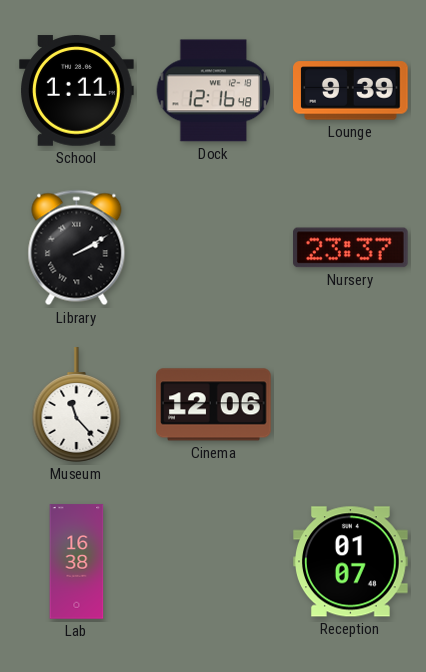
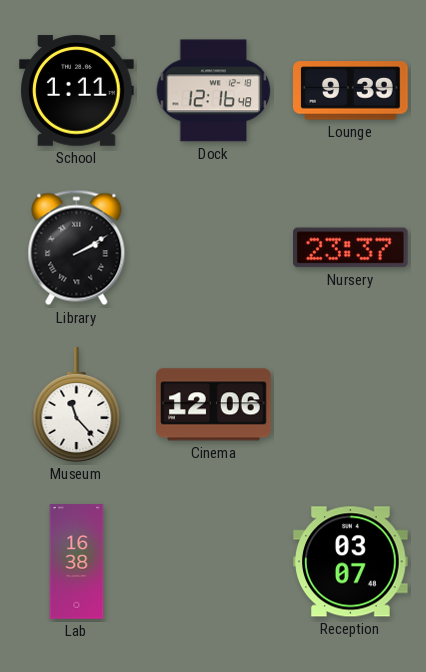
Reception: 01:07 -> 03:07
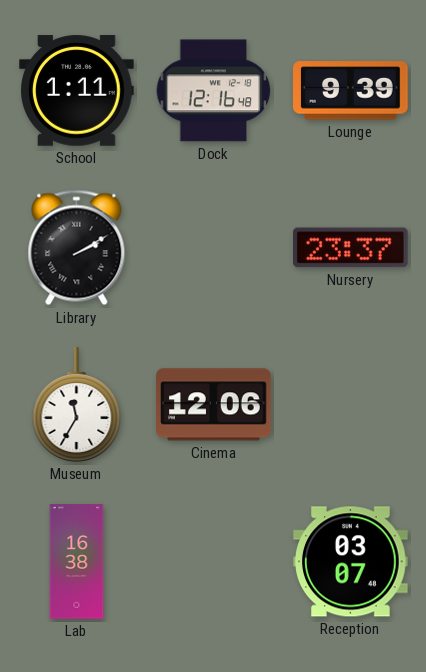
Museum: 11:23 -> 11:35
